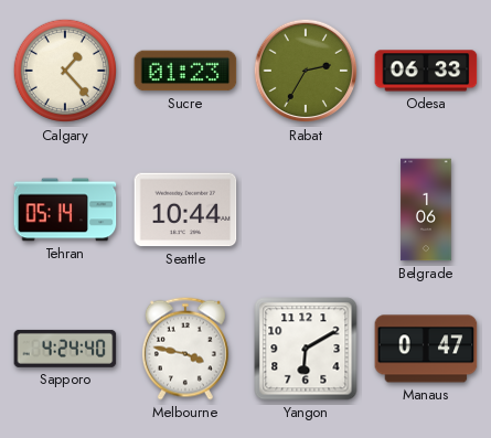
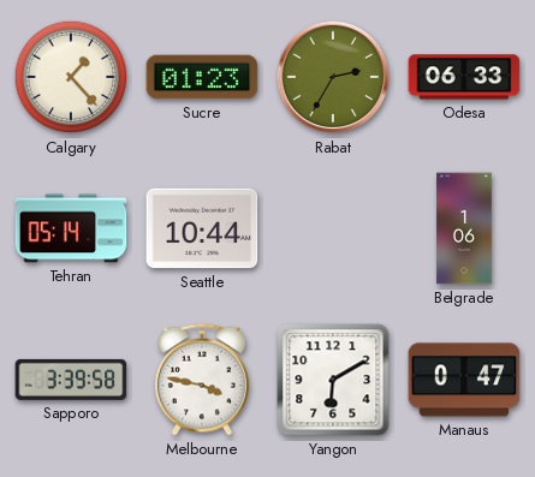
Sapporo: 4:24 -> 3:39
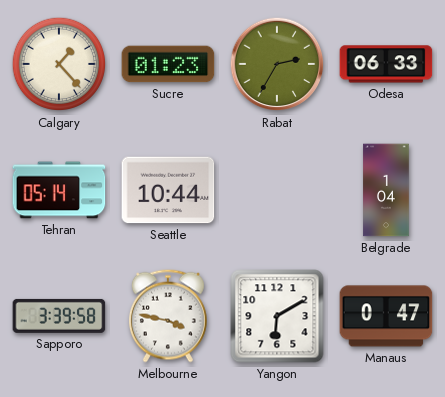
Belgrade: 1:06 -> 1:04
